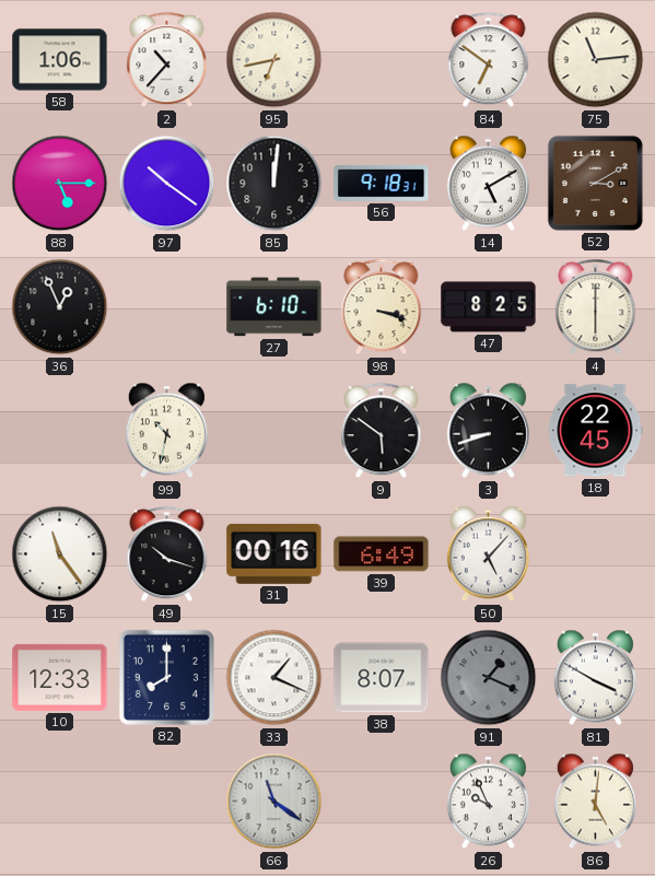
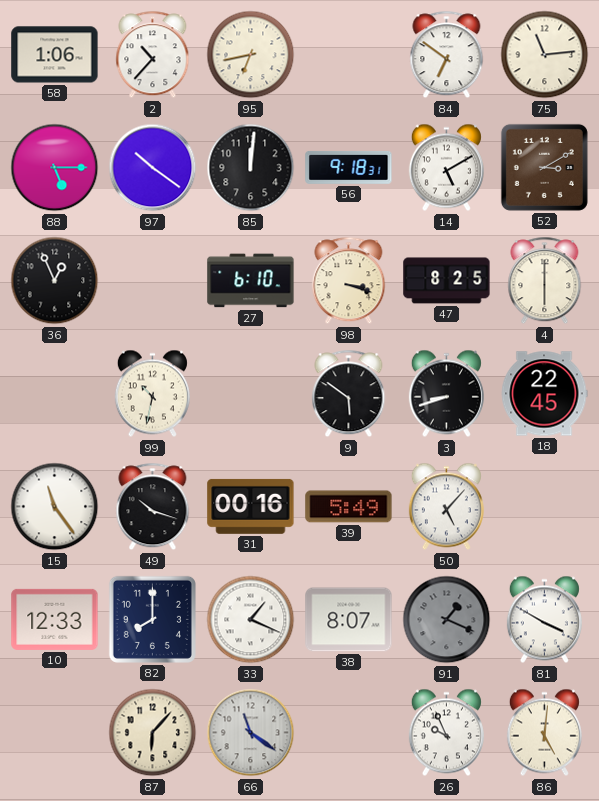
39: 6:49 -> 5:49
87: none -> 6:07
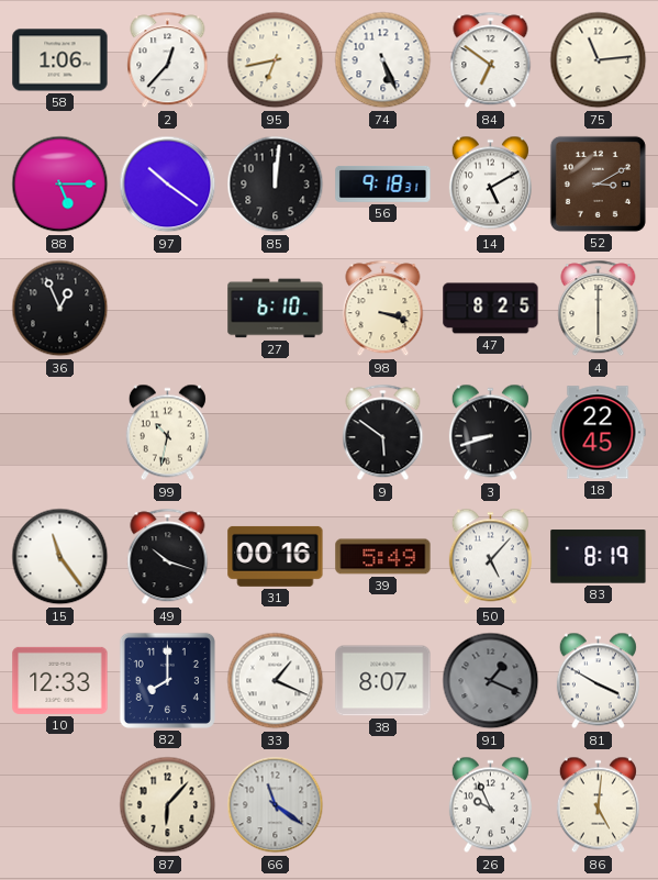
2: 10:37 -> 12:37
74: none -> 5:26
83: none -> 8:19
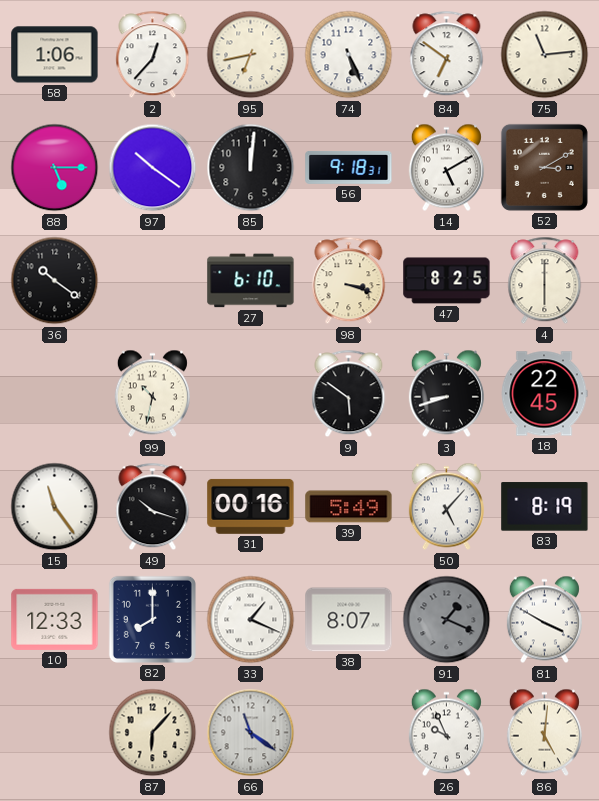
36: 12:56 -> 10:21
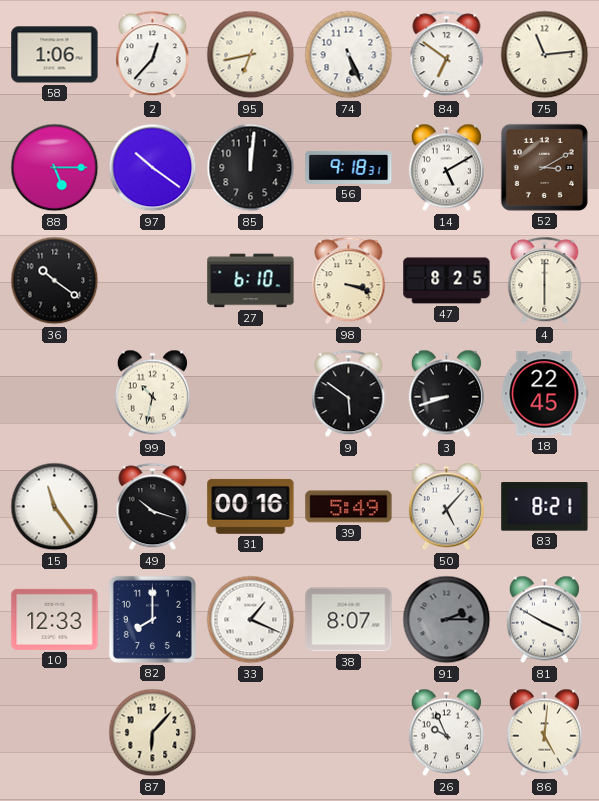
83: 8:19 -> 8:21
91: 1:19 -> 2:15
66: 11:21 -> none
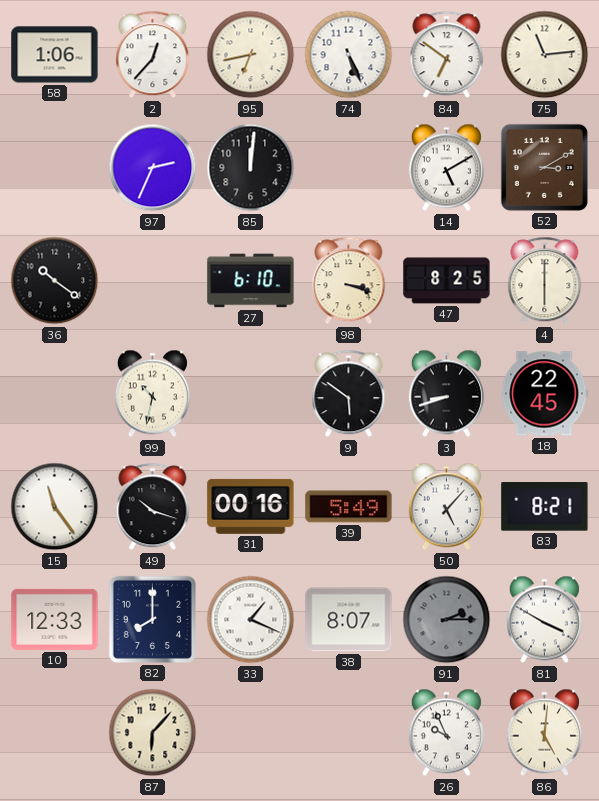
88: 5:15 -> none
97: 10:21 -> 2:34
56: 9:18 -> none
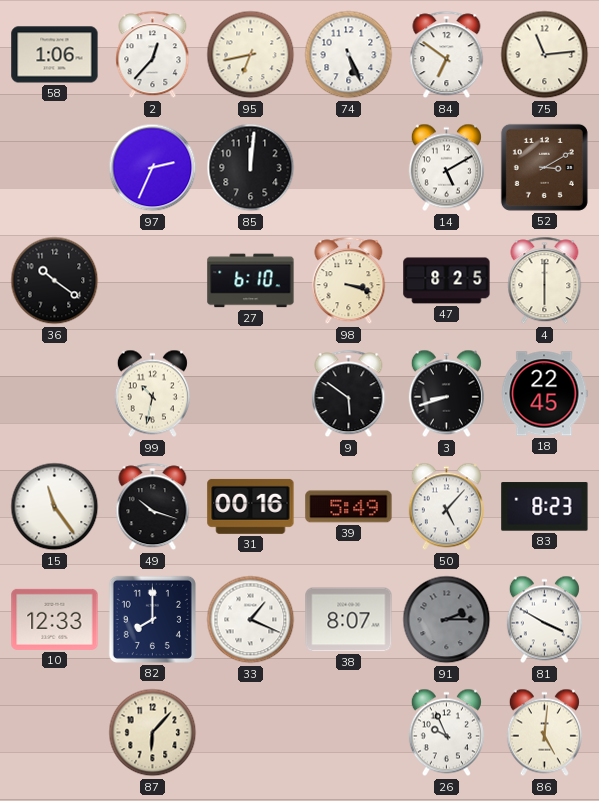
83: 8:21 -> 8:23
